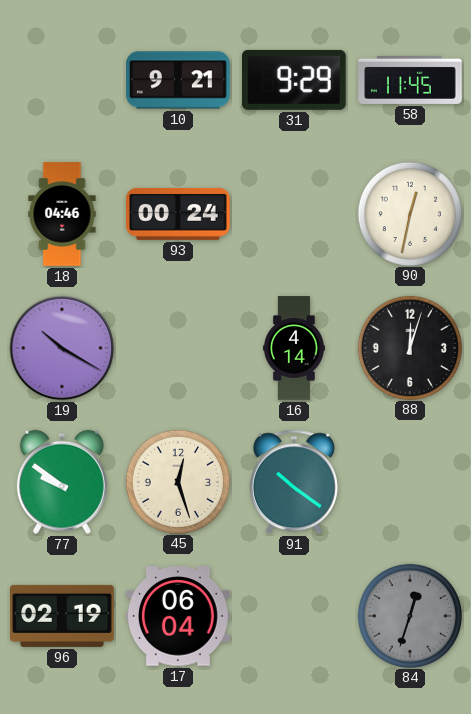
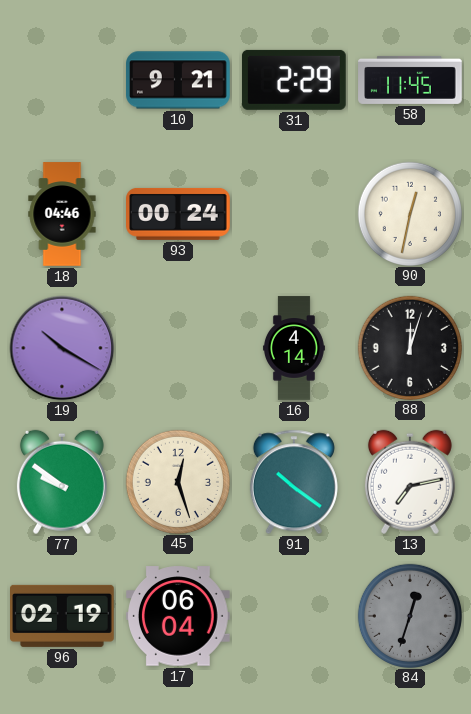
31: 9:29 -> 2:29
13: none -> 7:13
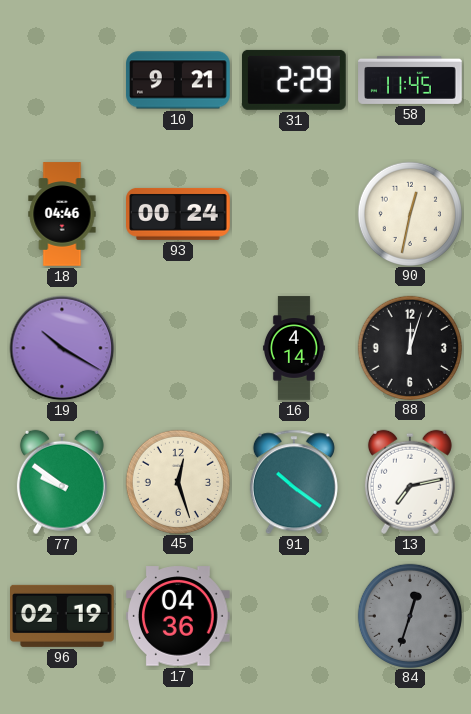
17: 06:04 -> 04:36
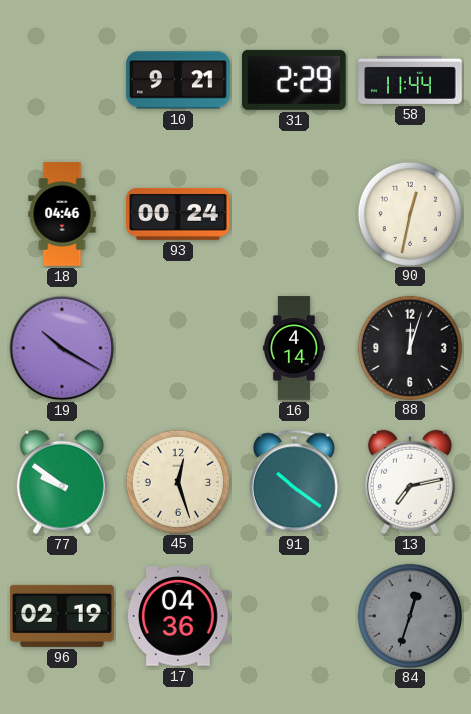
58: 11:45 -> 11:44
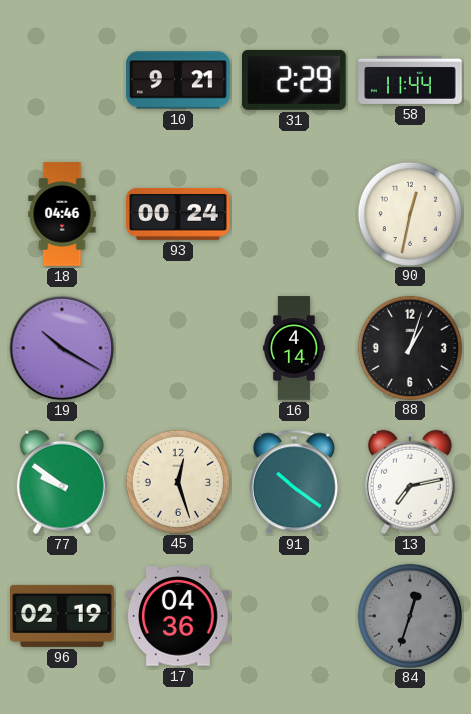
88: 12:03 -> 1:03
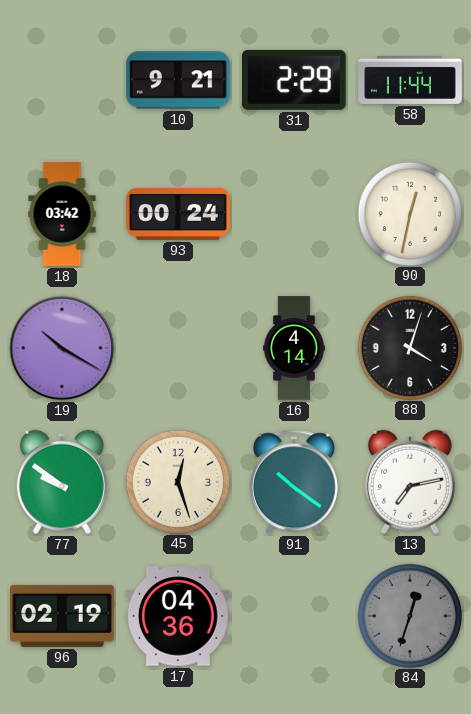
18: 04:46 -> 03:42
88: 1:03 -> 4:03
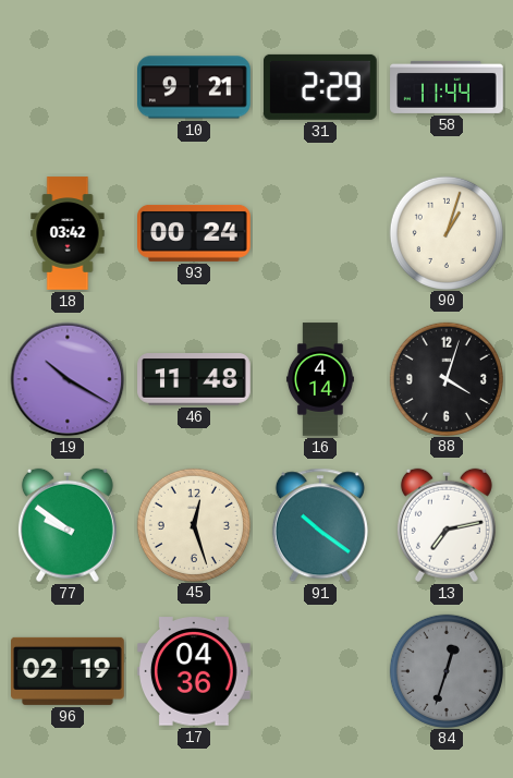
90: 12:32 -> 1:03
46: none -> 11:48
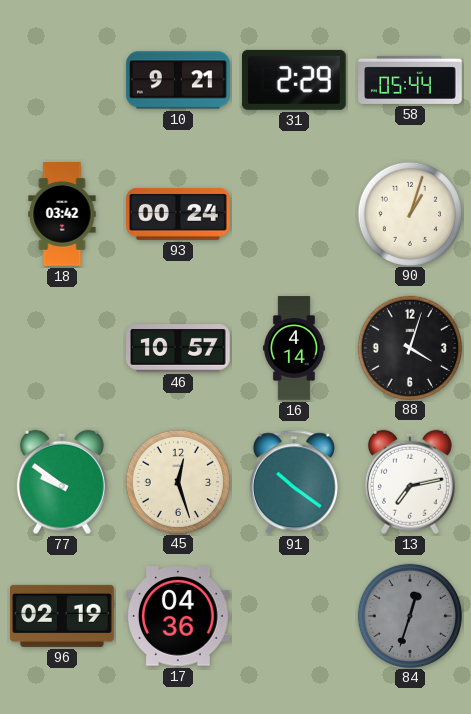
58: 11:44 -> 05:44
19: 10:20 -> none
46: 11:48 -> 10:57
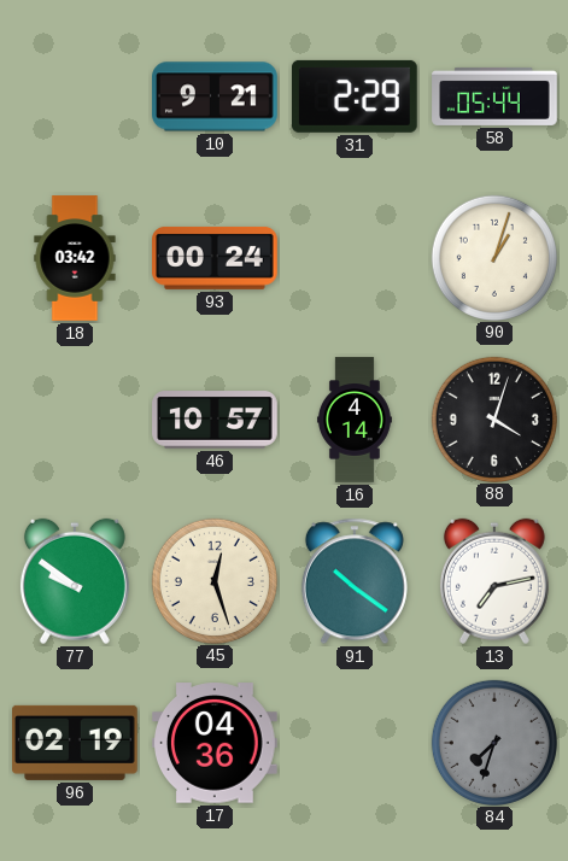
84: 12:33 -> 7:33
